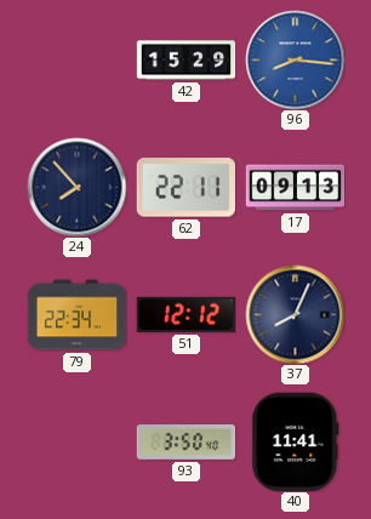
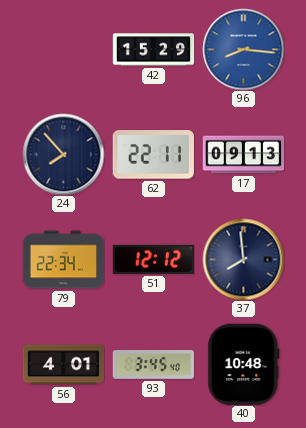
37: 8:04 -> 7:59
56: none -> 4:01
93: 3:50 -> 3:45
40: 11:41 -> 10:48
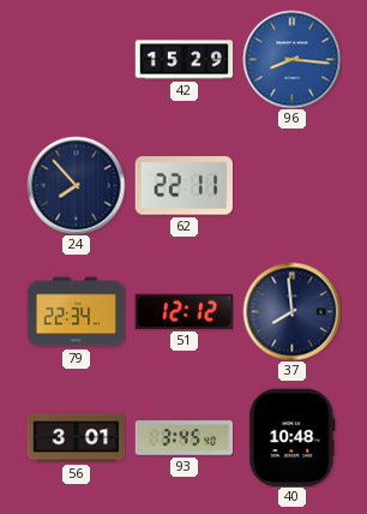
17: 09:13 -> none
56: 4:01 -> 3:01
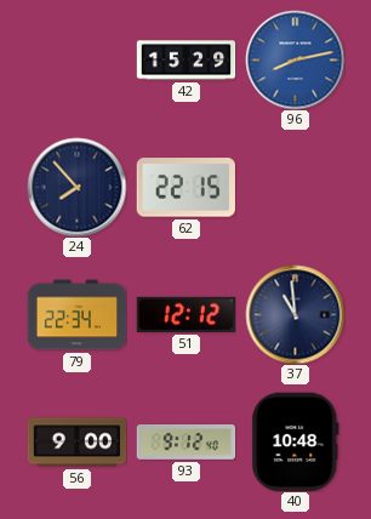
96: 8:16 -> 8:13
62: 22:11 -> 22:15
37: 7:59 -> 10:59
56: 3:01 -> 9:00
93: 3:45 -> 9:12
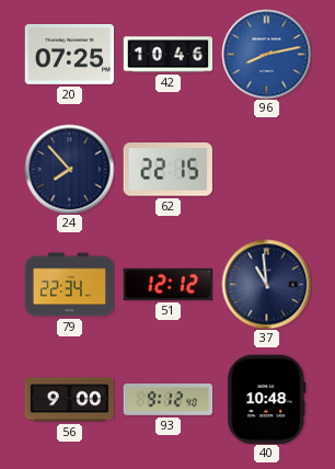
20: none -> 07:25
42: 15:29 -> 10:46
